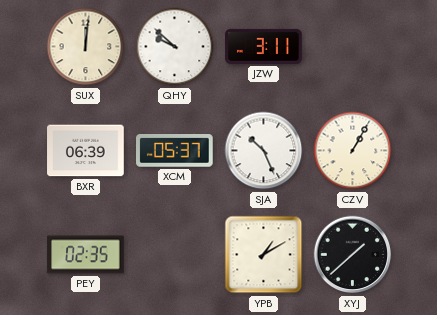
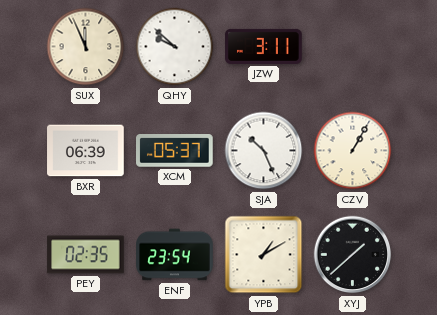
SUX: 12:01 -> 11:56
ENF: none -> 23:54
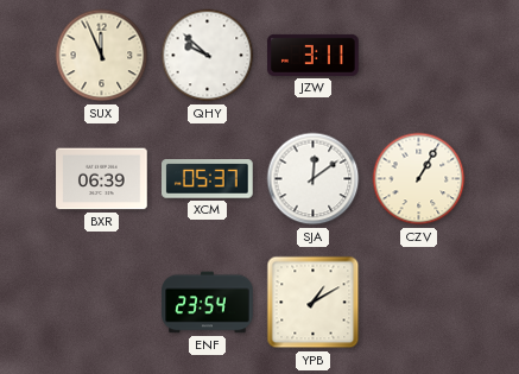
SJA: 10:26 -> 12:09
PEY: 02:35 -> none
XYJ: 1:38 -> none
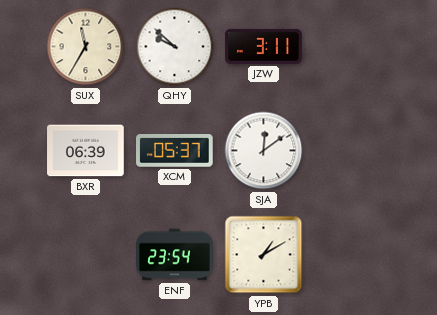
SUX: 11:56 -> 11:35
CZV: 1:05 -> none
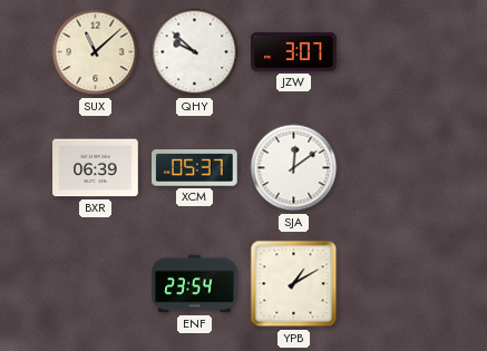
SUX: 11:35 -> 11:08
JZW: 3:11 -> 3:07
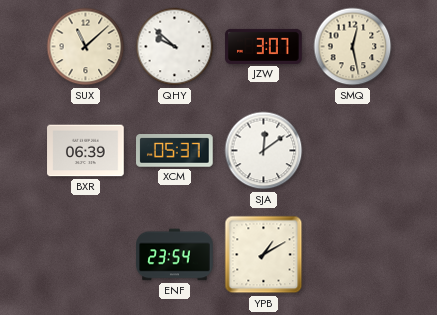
SMQ: none -> 12:28
